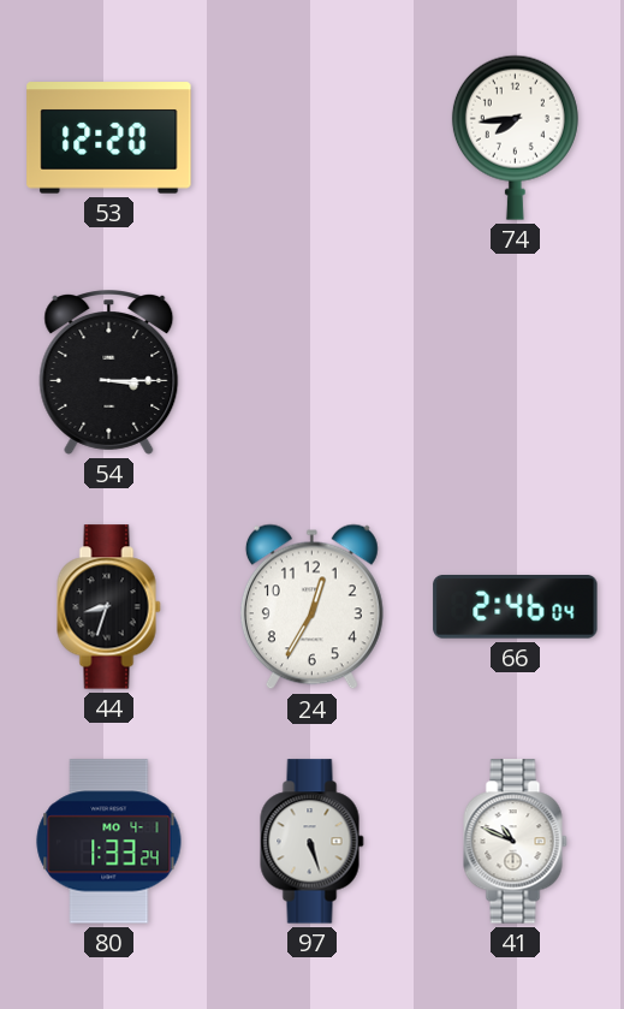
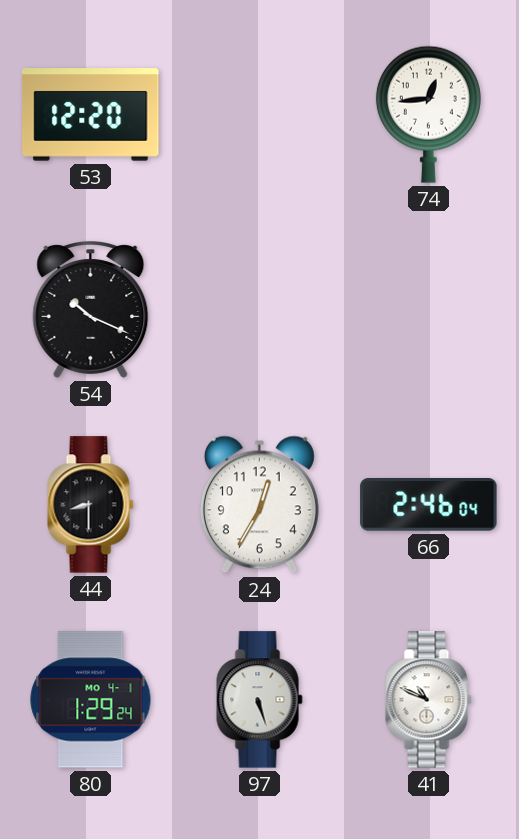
74: 7:44 -> 12:44
54: 3:15 -> 10:19
44: 8:33 -> 8:30
80: 1:33 -> 1:29
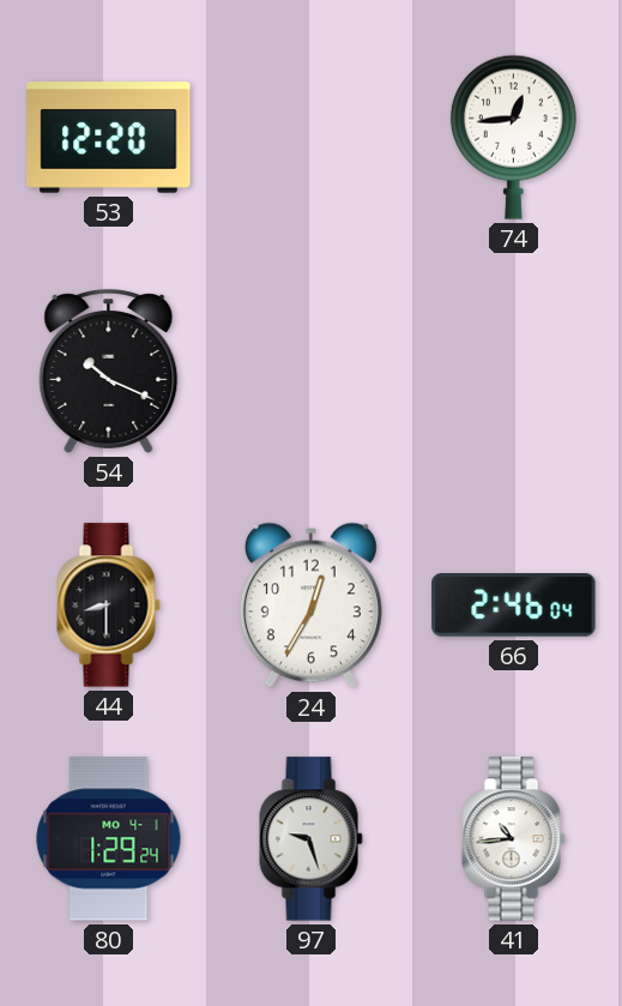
97: 5:27 -> 9:27
41: 10:49 -> 10:44
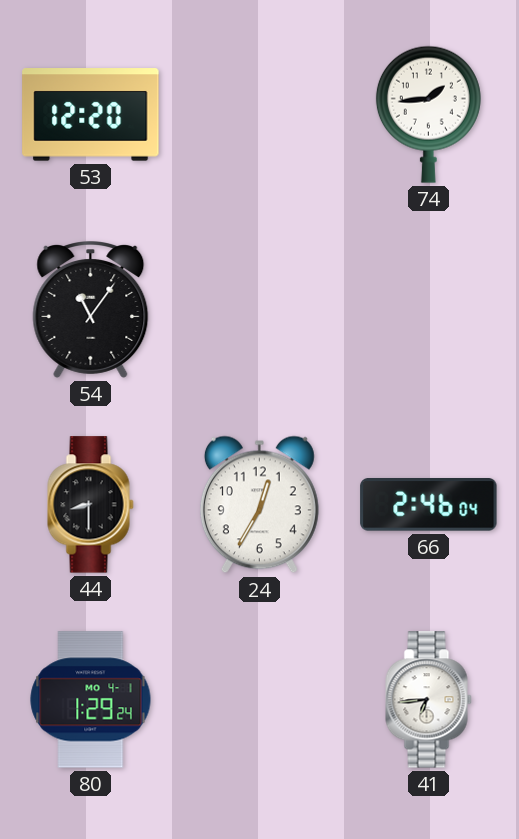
74: 12:44 -> 1:44
54: 10:19 -> 11:06
97: 9:27 -> none
41: 10:44 -> 6:44
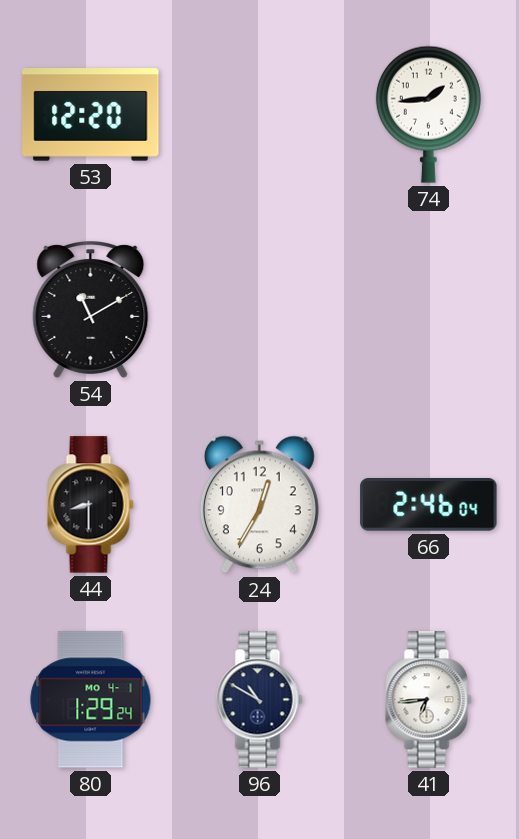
54: 11:06 -> 11:10
96: none -> 10:50
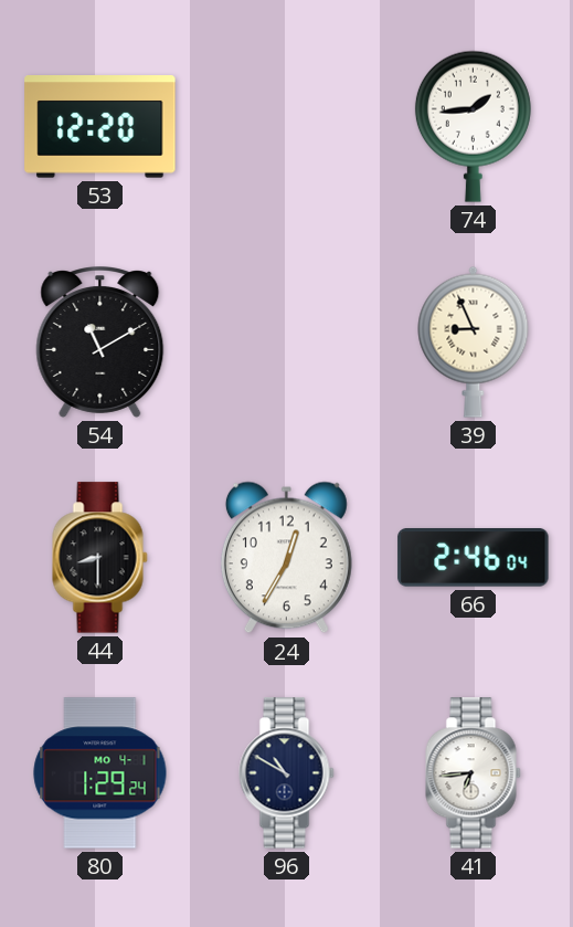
39: none -> 8:56
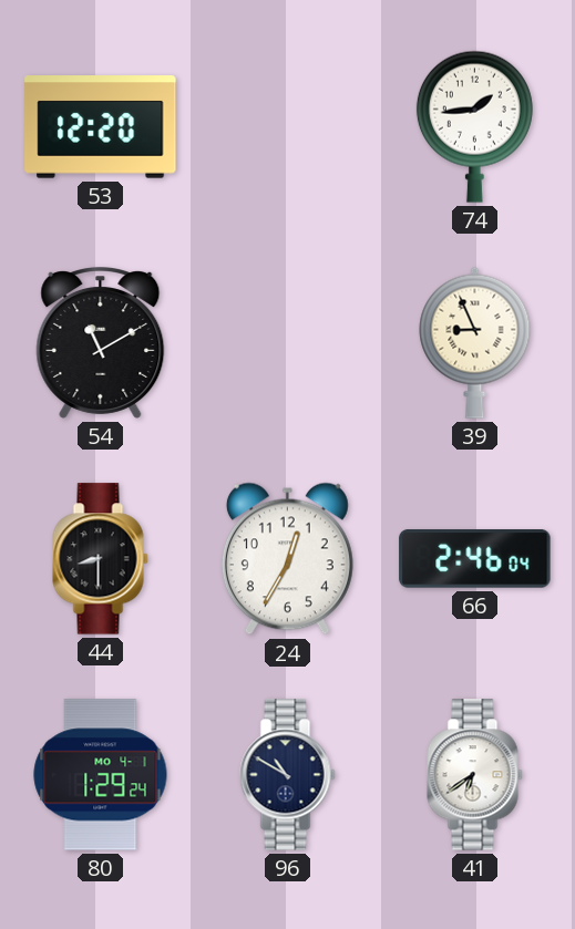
41: 6:44 -> 6:39
